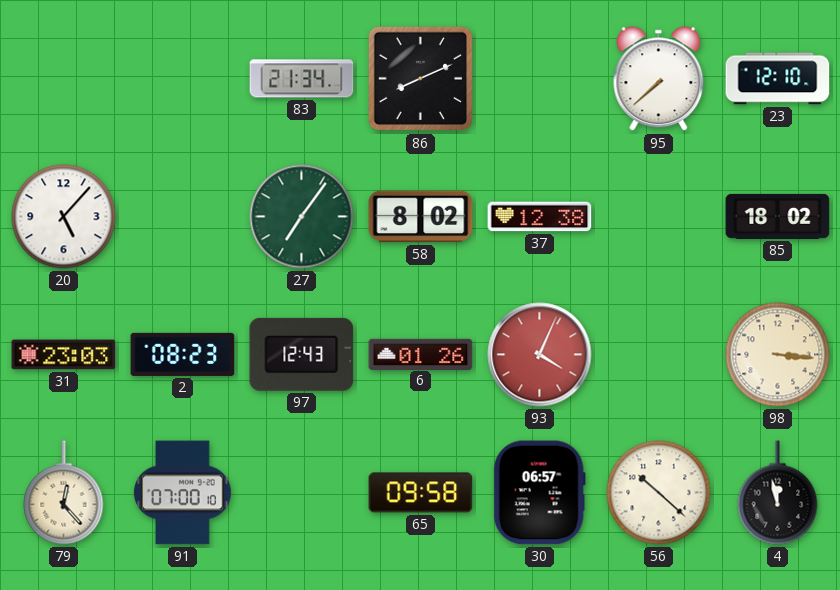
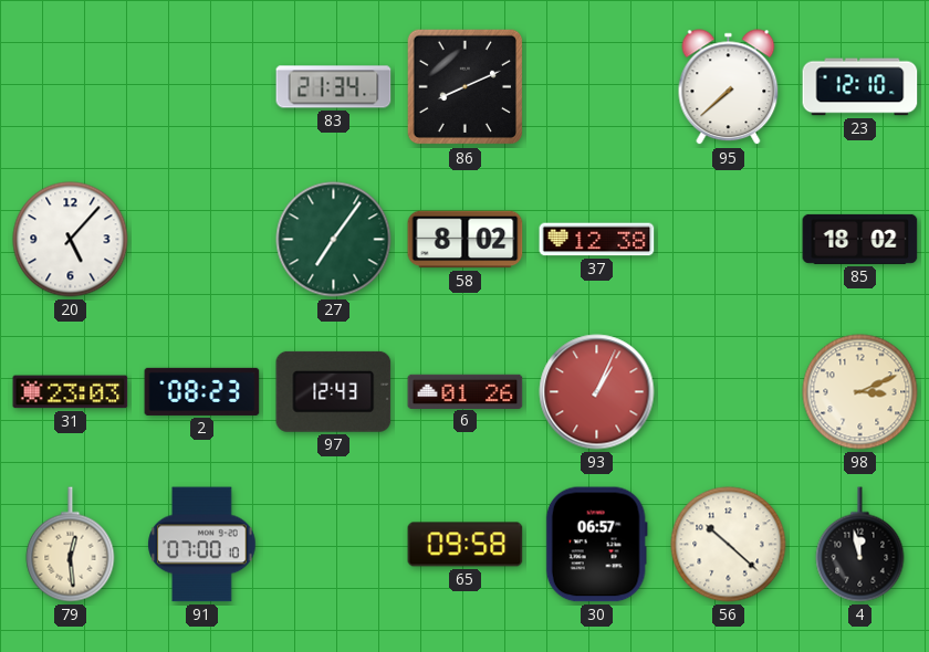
93: 4:04 -> 1:04
98: 3:16 -> 3:11
79: 12:23 -> 12:29
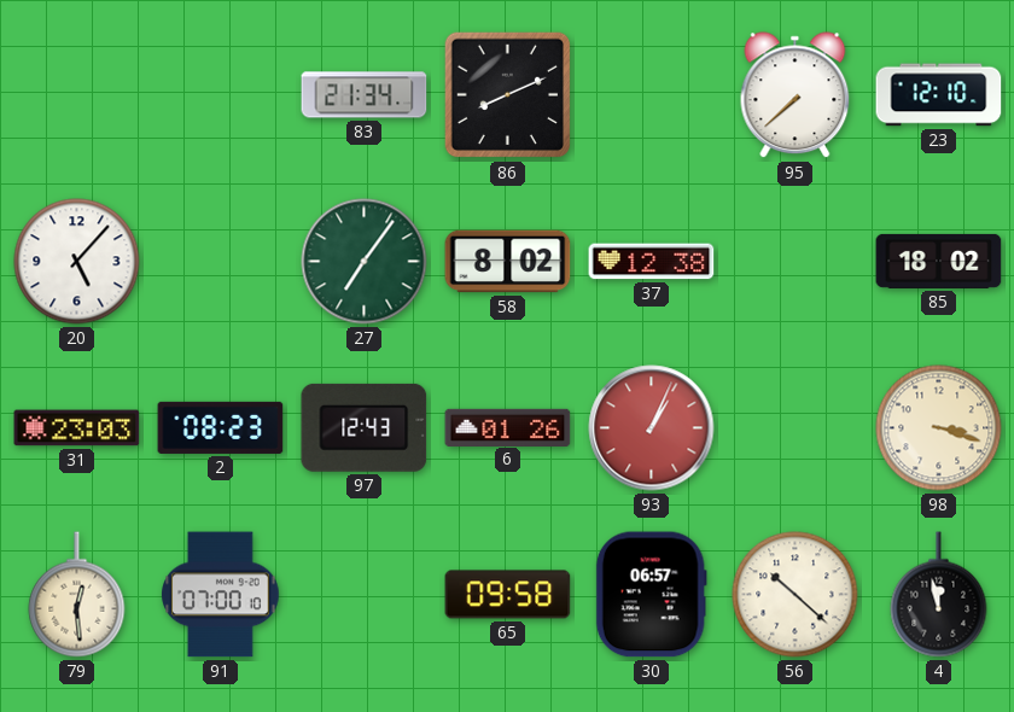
98: 3:11 -> 3:18
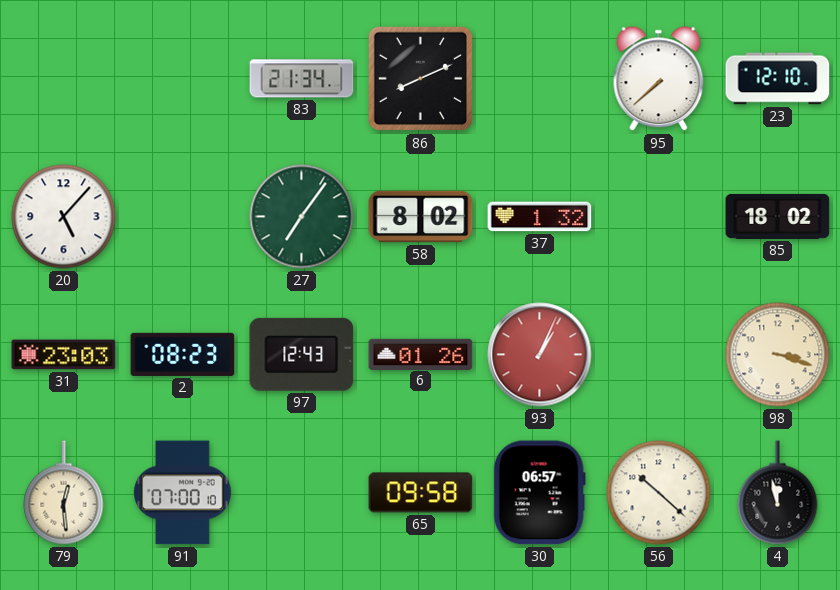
37: 12:38 -> 1:32
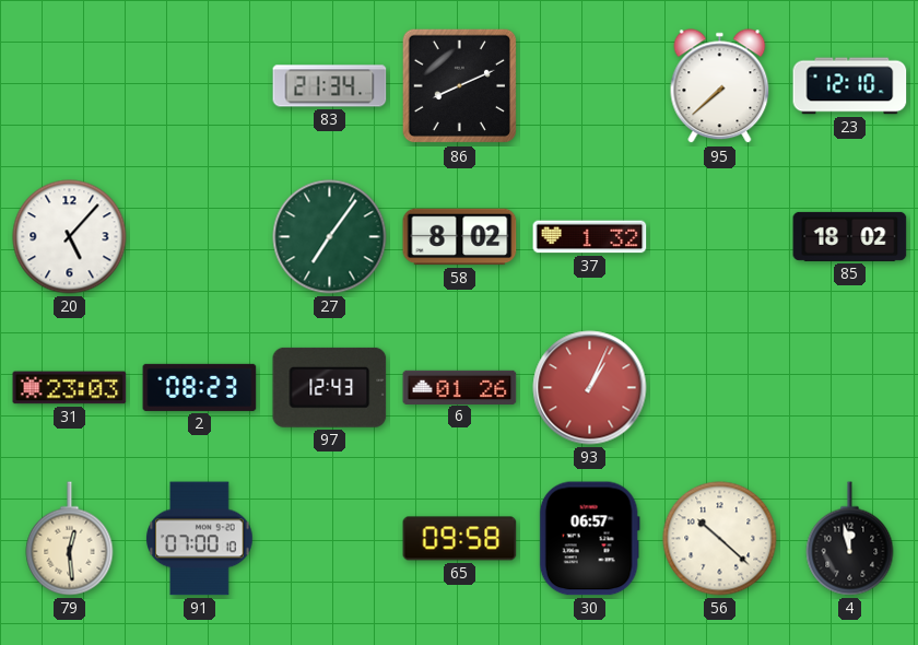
98: 3:18 -> none
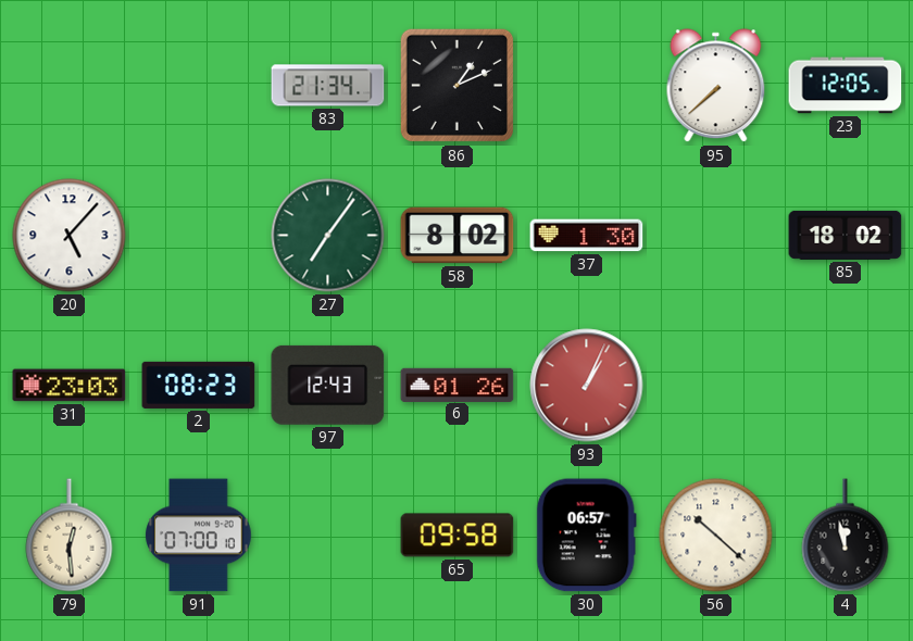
86: 8:11 -> 1:11
23: 12:10 -> 12:05
37: 1:32 -> 1:30
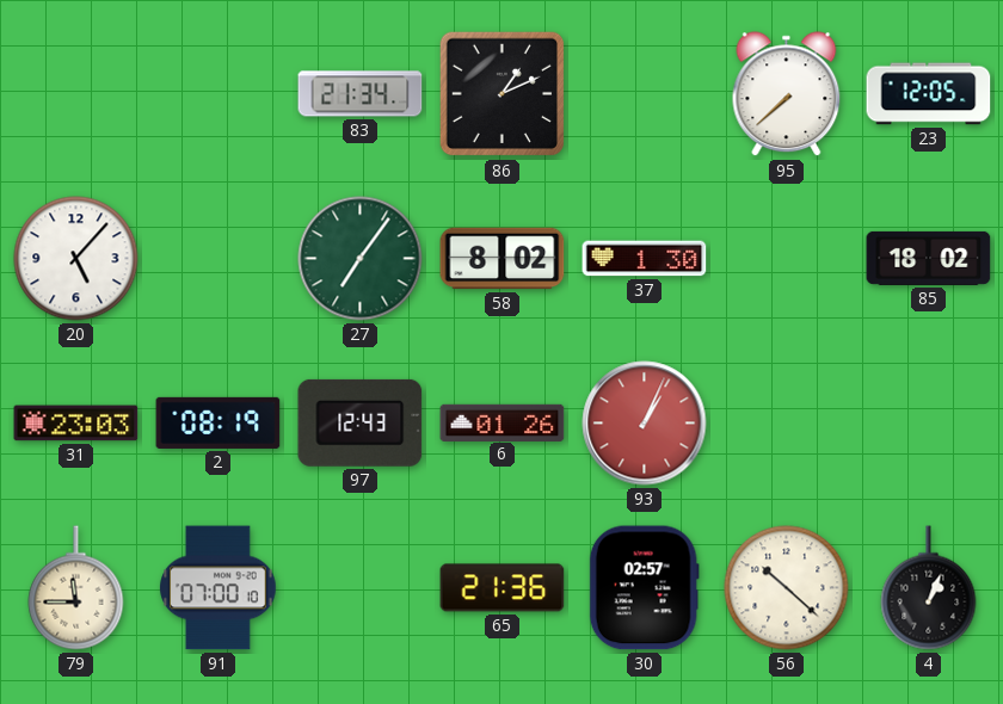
2: 08:23 -> 08:19
79: 12:29 -> 11:45
65: 09:58 -> 21:36
30: 06:57 -> 02:57
4: 11:58 -> 1:04
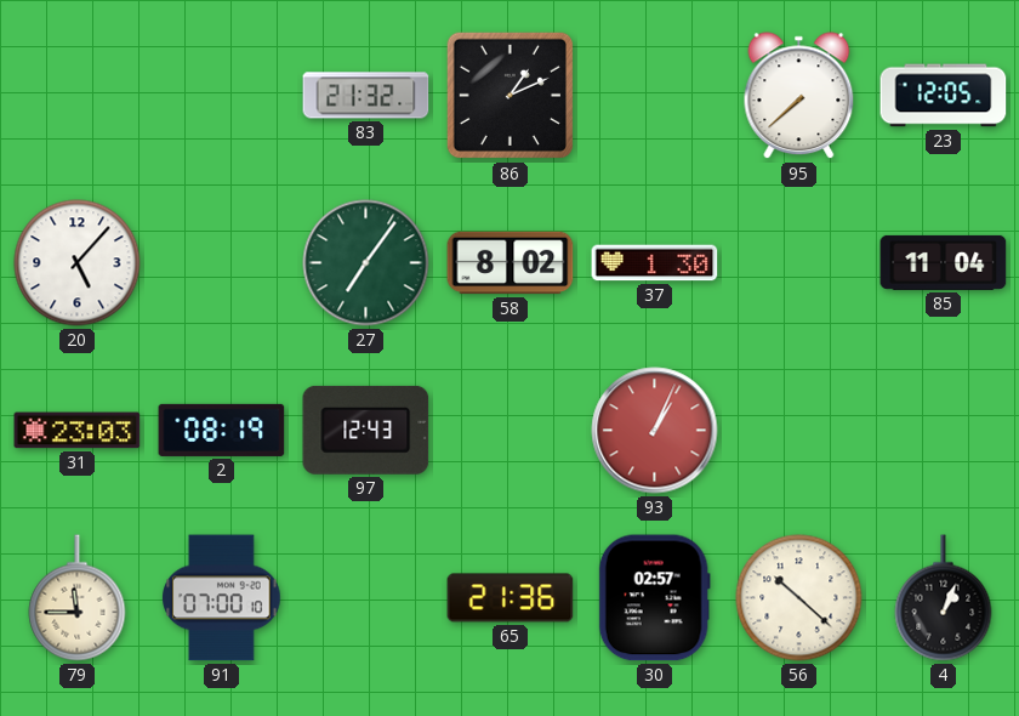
83: 21:34 -> 21:32
85: 18:02 -> 11:04
6: 01:26 -> none
